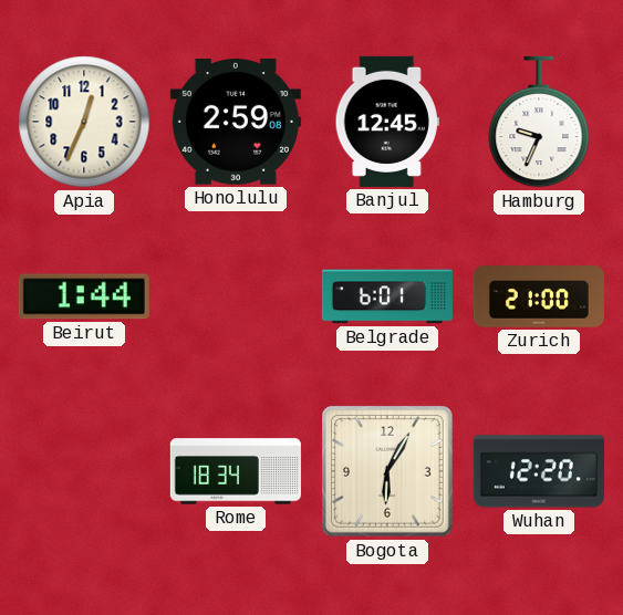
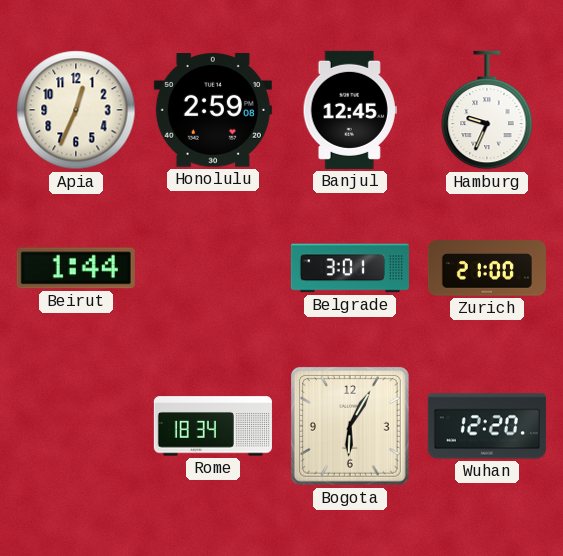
Belgrade: 6:01 -> 3:01
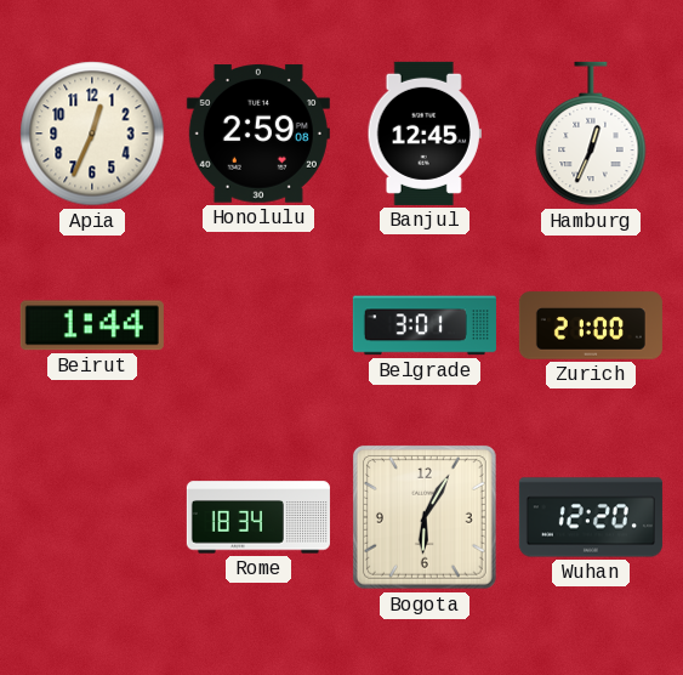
Hamburg: 9:34 -> 12:34
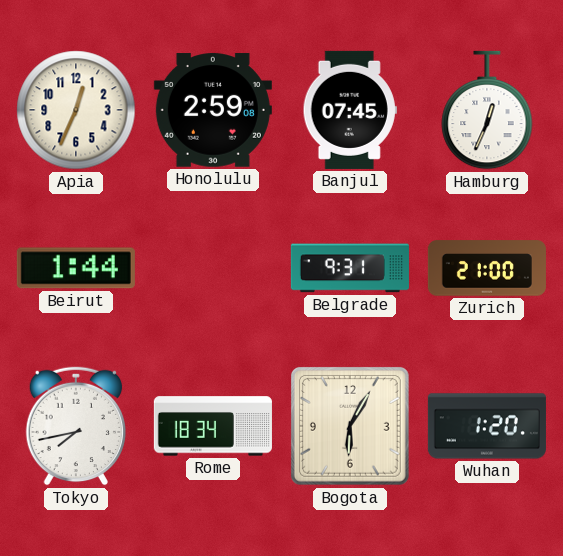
Banjul: 12:45 -> 07:45
Belgrade: 3:01 -> 9:31
Tokyo: none -> 7:43
Wuhan: 12:20 -> 1:20
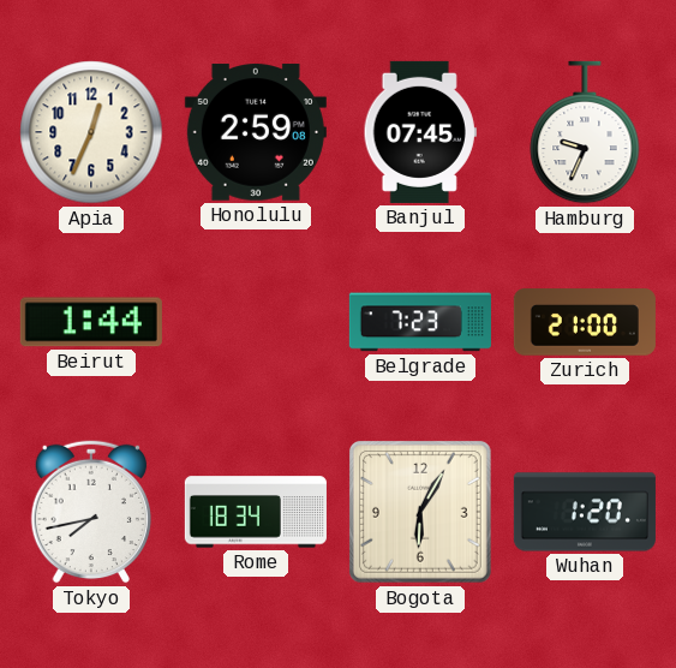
Hamburg: 12:34 -> 9:34
Belgrade: 9:31 -> 7:23
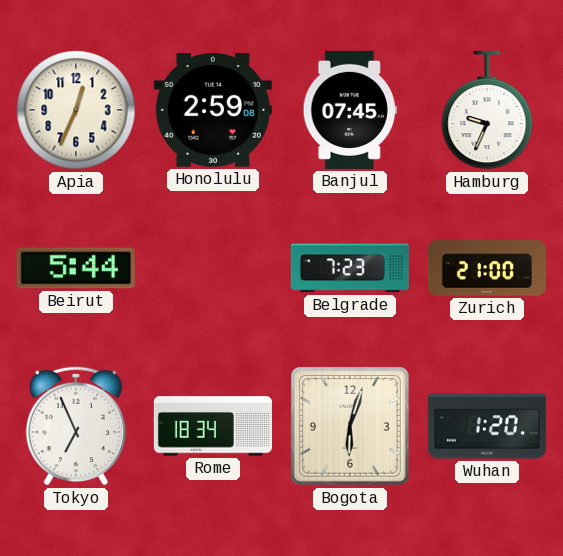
Beirut: 1:44 -> 5:44
Tokyo: 7:43 -> 6:56
Bogota: 6:05 -> 6:03
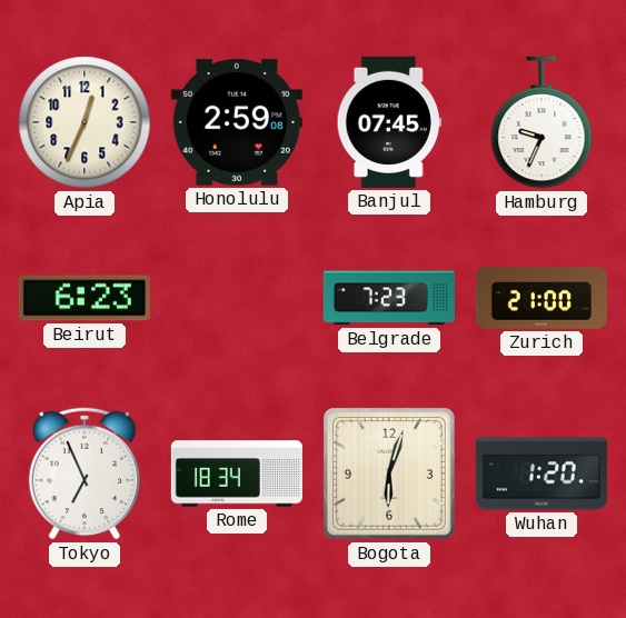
Beirut: 5:44 -> 6:23
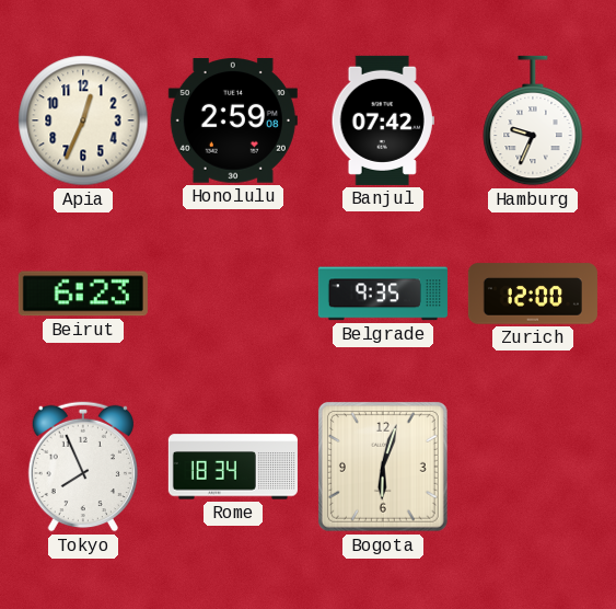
Banjul: 07:45 -> 07:42
Belgrade: 7:23 -> 9:35
Zurich: 21:00 -> 12:00
Tokyo: 6:56 -> 7:56
Wuhan: 1:20 -> none
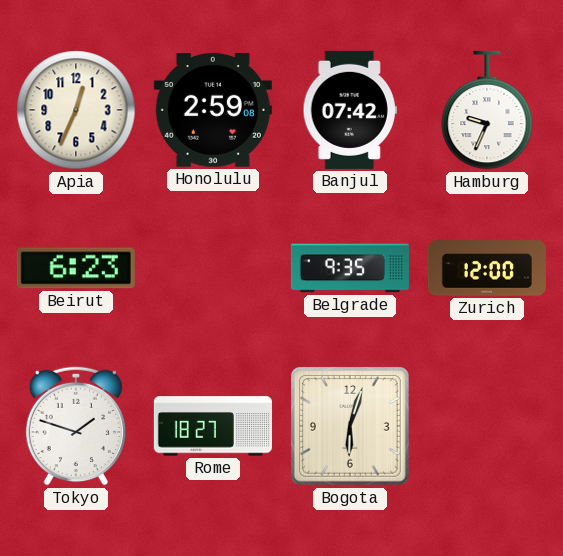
Tokyo: 7:56 -> 1:48
Rome: 18:34 -> 18:27
